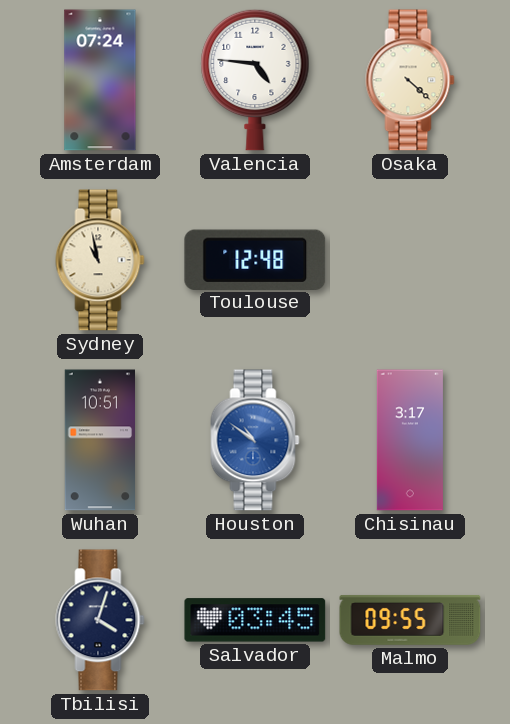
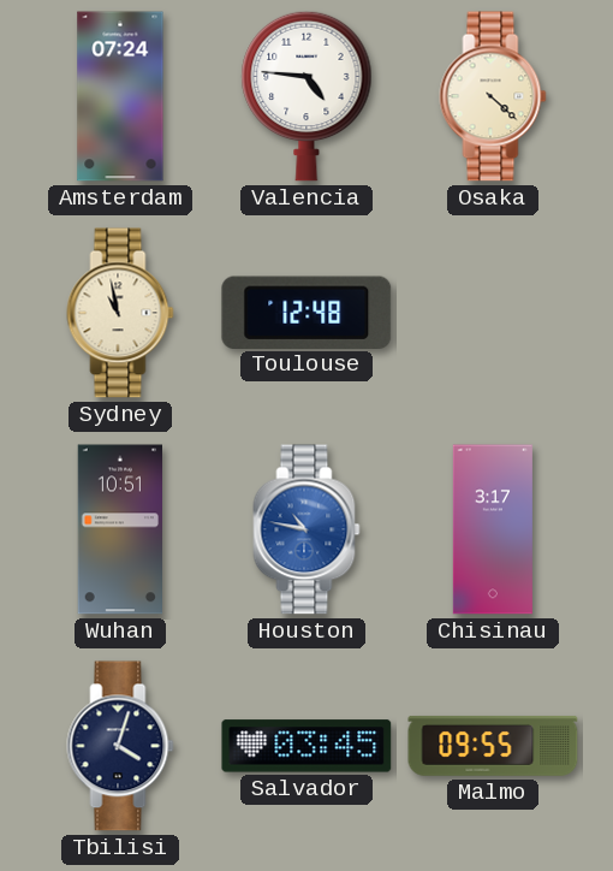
Houston: 10:51 -> 10:47
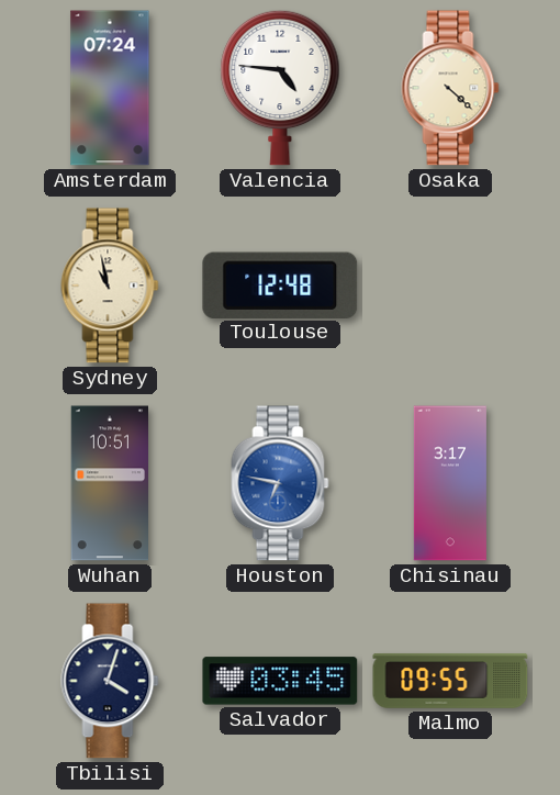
Houston: 10:47 -> 6:47
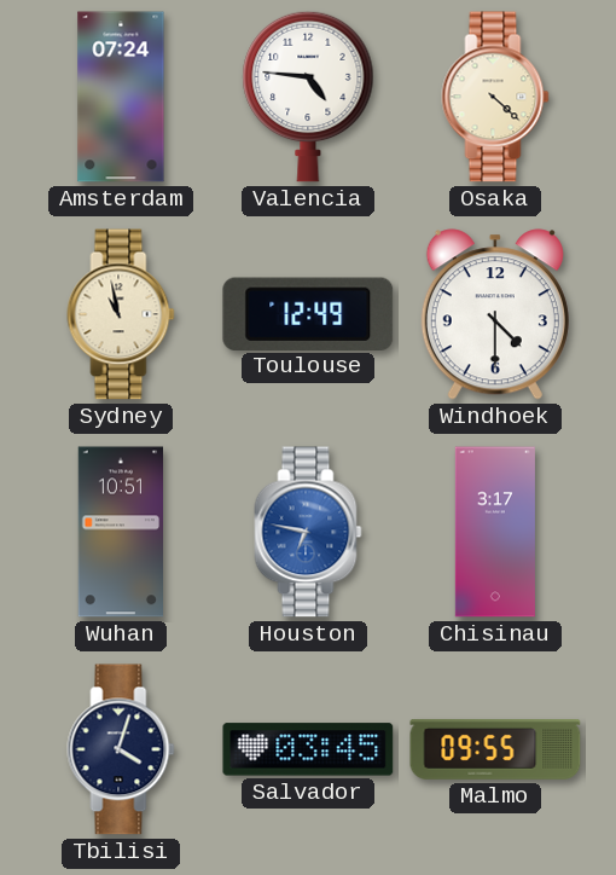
Toulouse: 12:48 -> 12:49
Windhoek: none -> 4:30
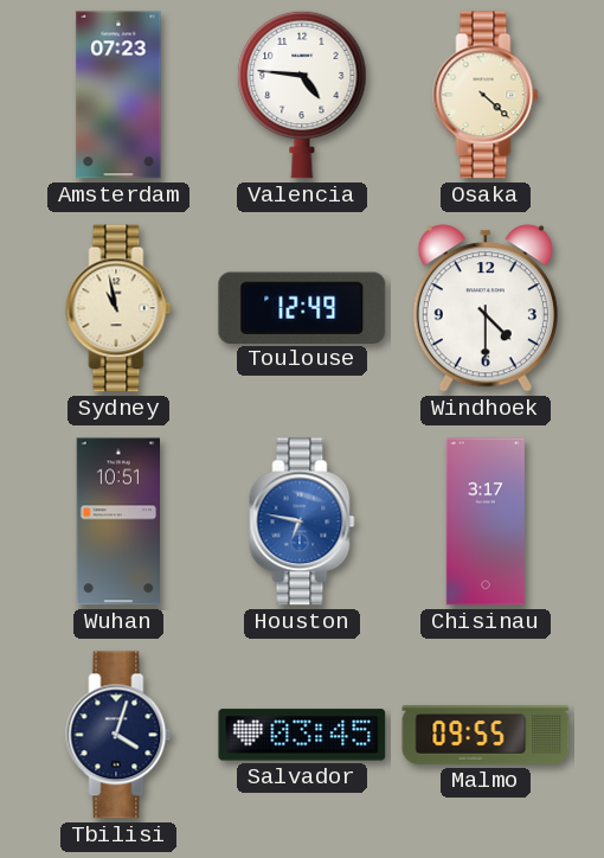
Amsterdam: 07:24 -> 07:23
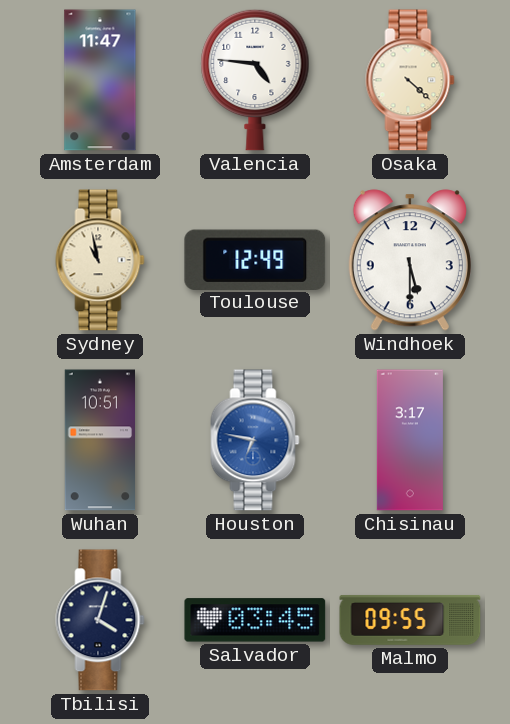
Amsterdam: 07:23 -> 11:47
Windhoek: 4:30 -> 5:30
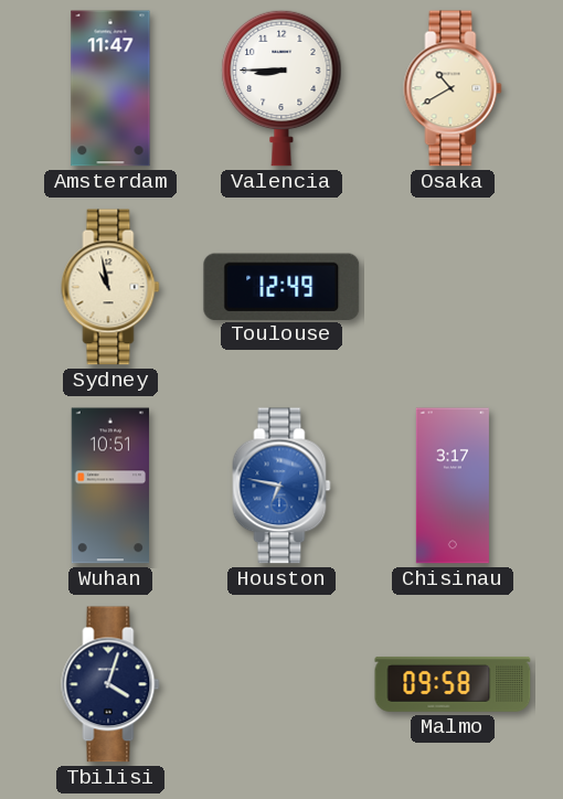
Valencia: 4:46 -> 8:45
Osaka: 4:22 -> 10:40
Windhoek: 5:30 -> none
Salvador: 03:45 -> none
Malmo: 09:55 -> 09:58
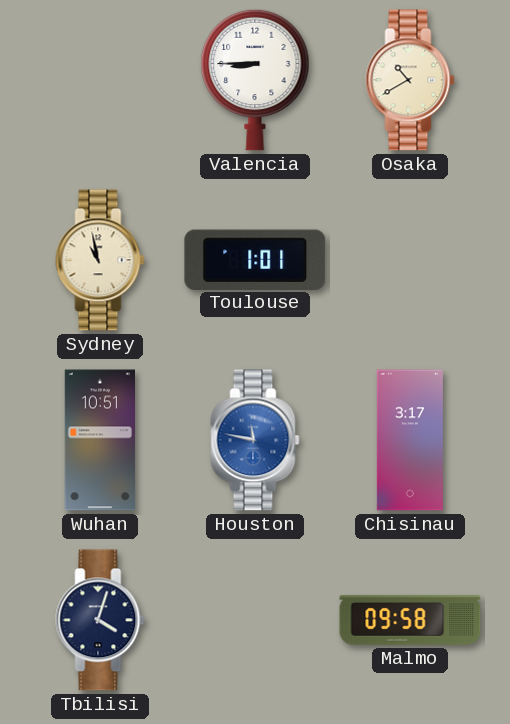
Amsterdam: 11:47 -> none
Toulouse: 12:49 -> 1:01
Houston: 6:47 -> 11:47
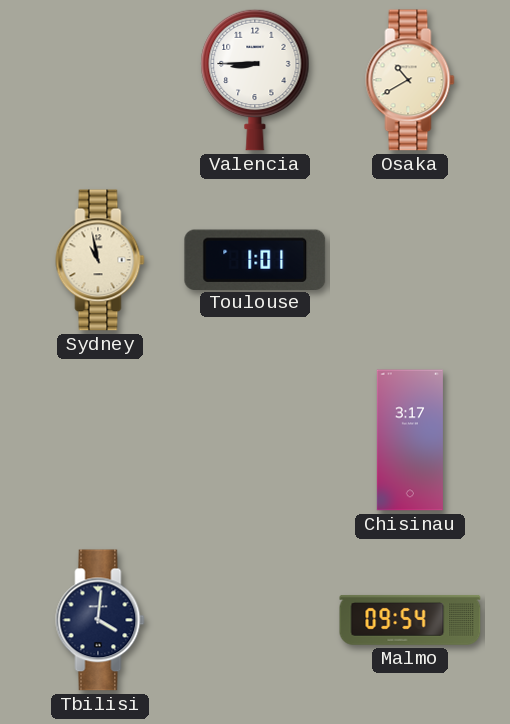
Wuhan: 10:51 -> none
Houston: 11:47 -> none
Tbilisi: 4:03 -> 4:01
Malmo: 09:58 -> 09:54
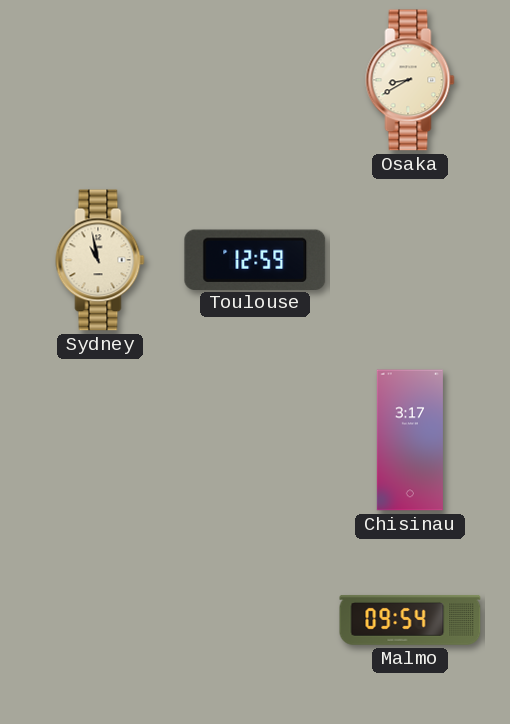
Valencia: 8:45 -> none
Osaka: 10:40 -> 8:40
Toulouse: 1:01 -> 12:59
Tbilisi: 4:01 -> none
